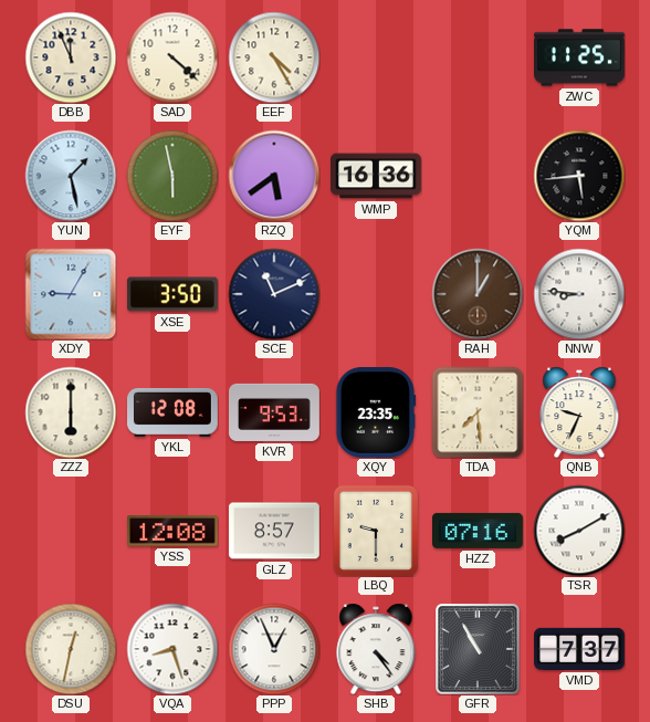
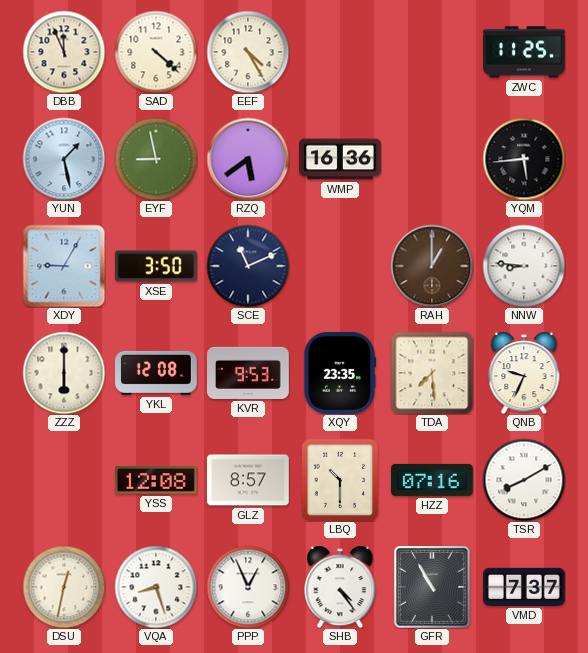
EYF: 5:58 -> 8:58
LBQ: 9:30 -> 10:30
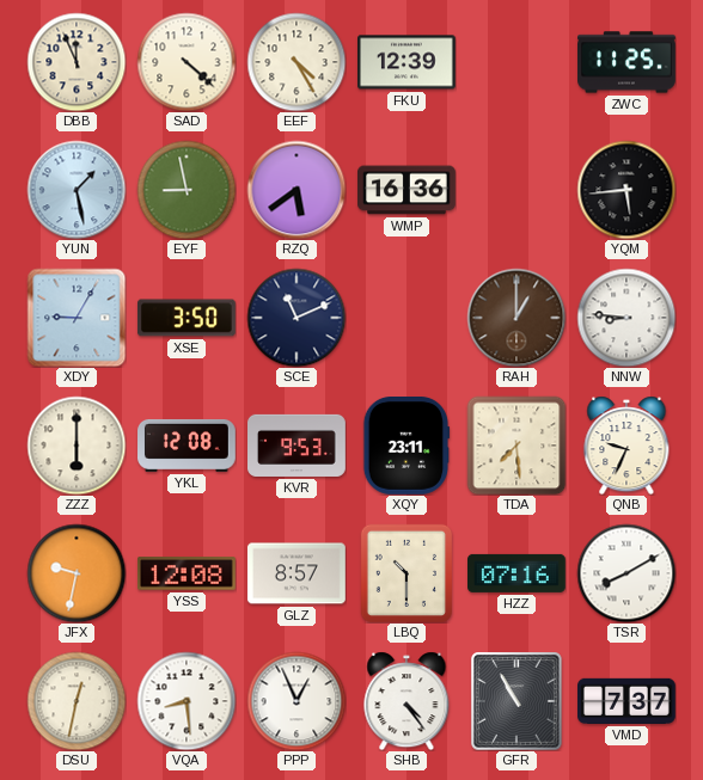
FKU: none -> 12:39
XQY: 23:35 -> 23:11
JFX: none -> 9:32
VQA: 8:27 -> 8:29
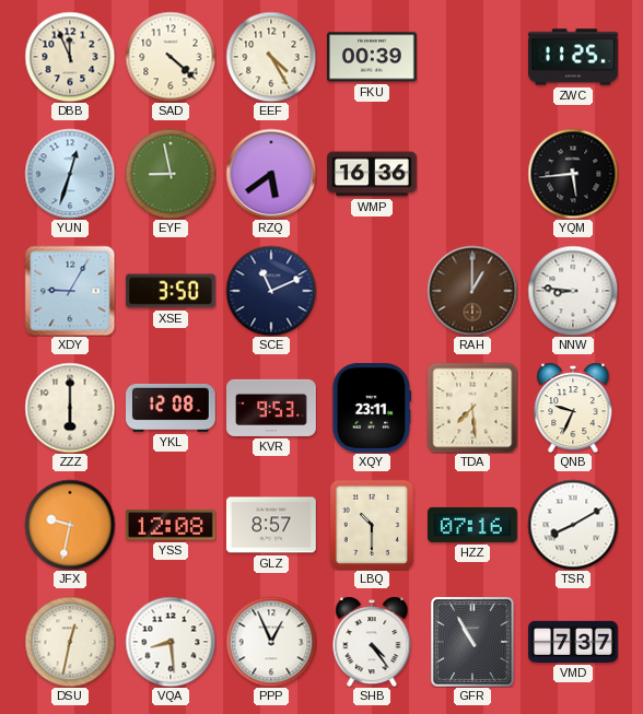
FKU: 12:39 -> 00:39
YUN: 1:28 -> 12:33
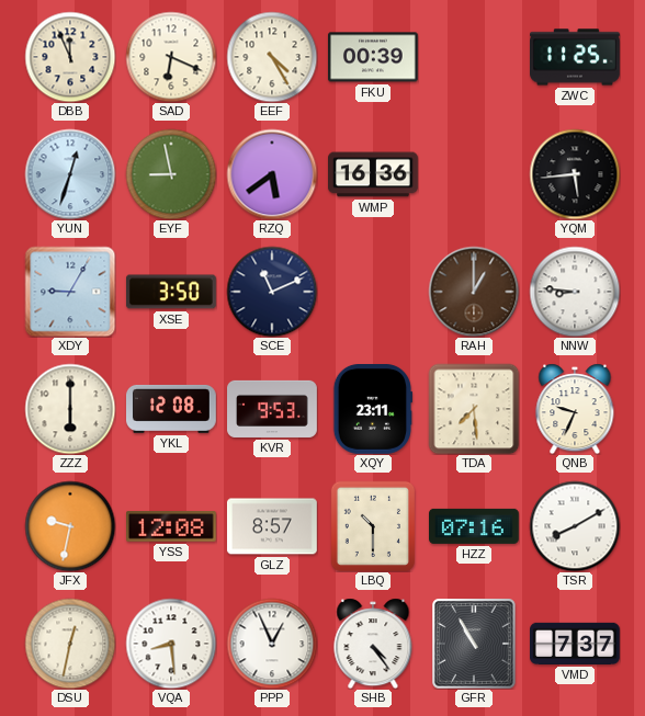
SAD: 4:22 -> 6:19
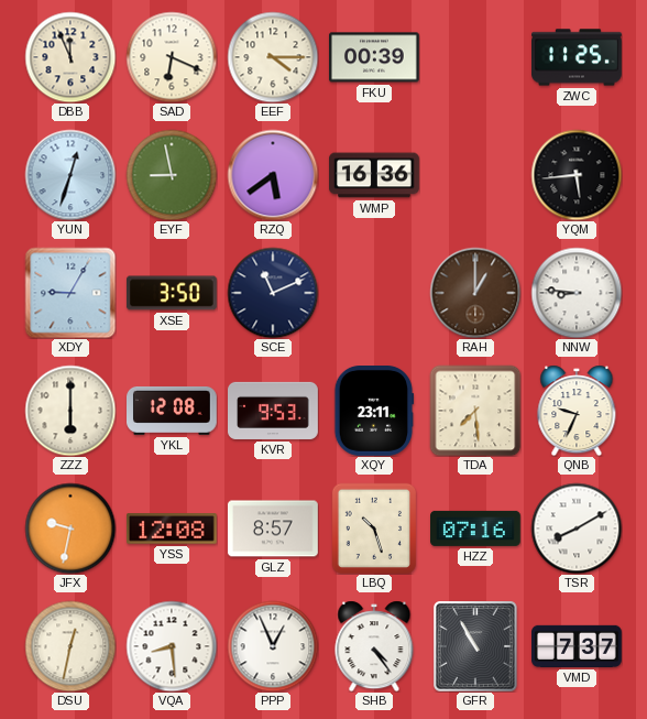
EEF: 4:25 -> 4:15
LBQ: 10:30 -> 10:27
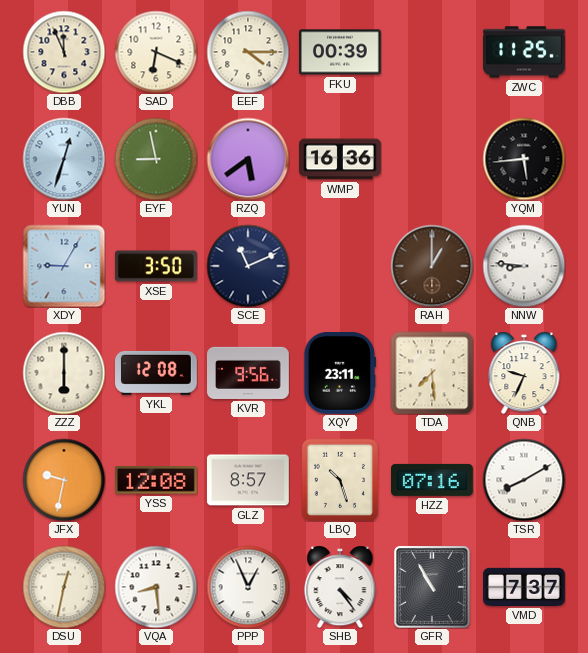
KVR: 9:53 -> 9:56
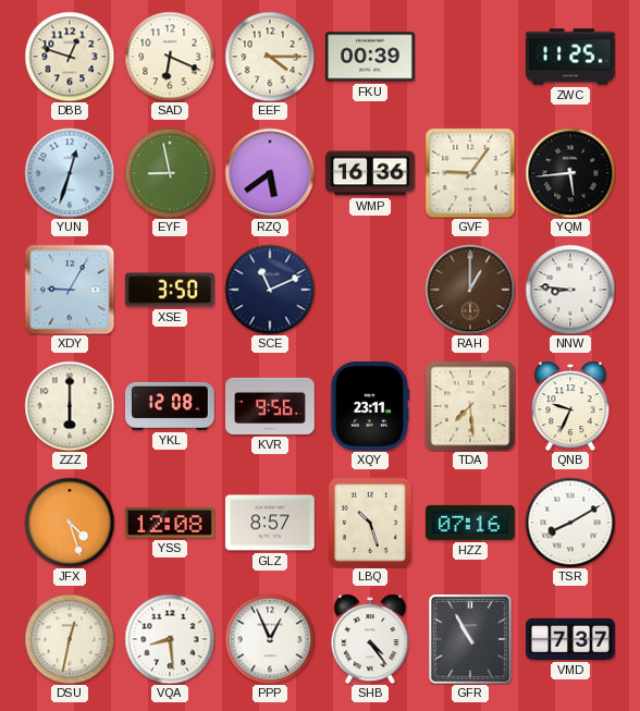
DBB: 11:56 -> 12:48
GVF: none -> 9:06
JFX: 9:32 -> 4:27
